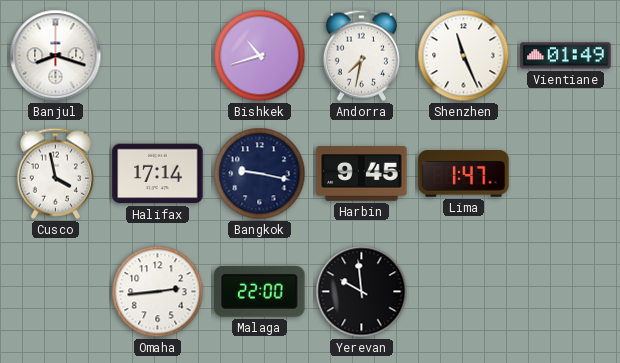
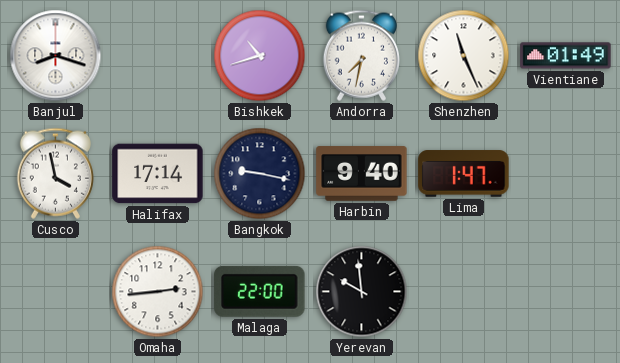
Harbin: 9:45 -> 9:40
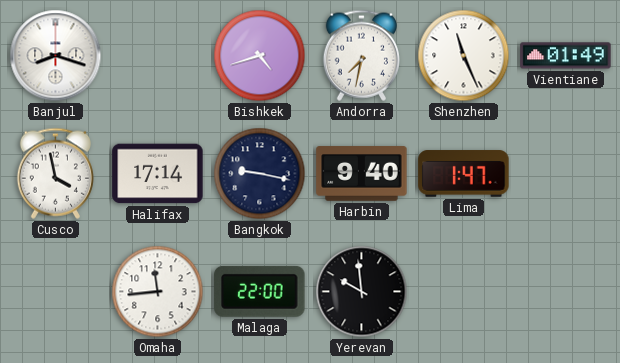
Bishkek: 10:42 -> 4:42
Omaha: 2:44 -> 11:44
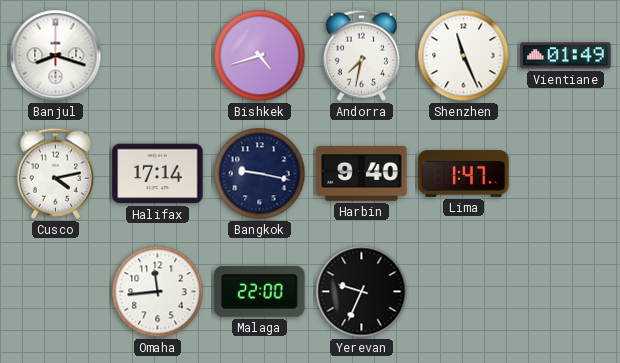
Cusco: 3:58 -> 4:13
Yerevan: 9:59 -> 9:34
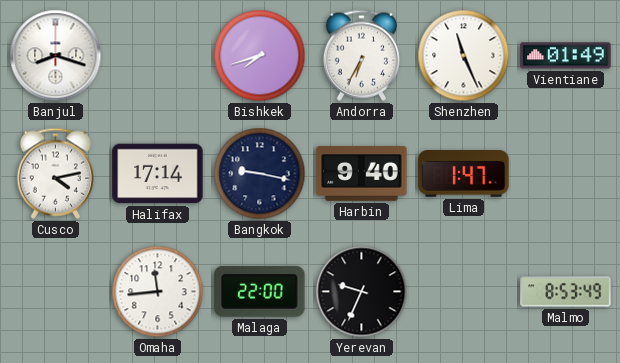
Bishkek: 4:42 -> 7:42
Andorra: 7:32 -> 6:35
Malmo: none -> 8:53
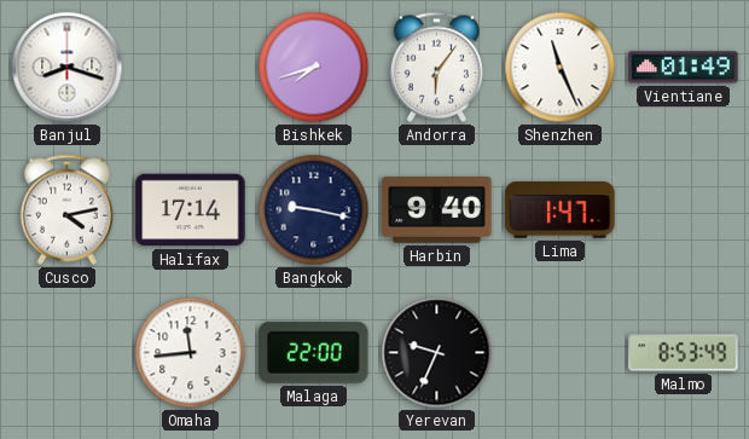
Andorra: 6:35 -> 6:06
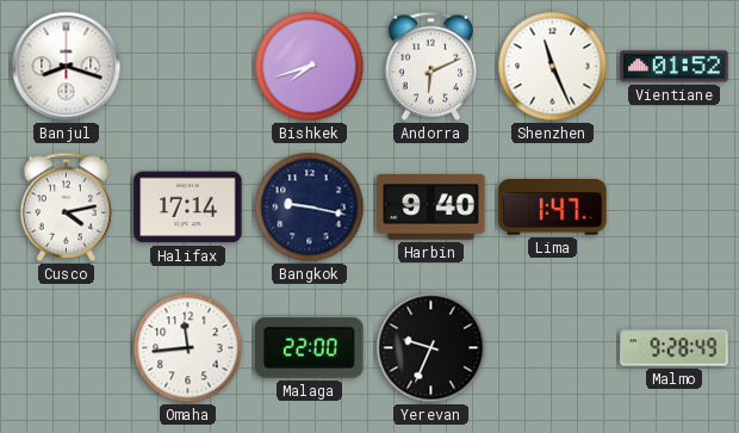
Andorra: 6:06 -> 6:11
Vientiane: 01:49 -> 01:52
Malmo: 8:53 -> 9:28
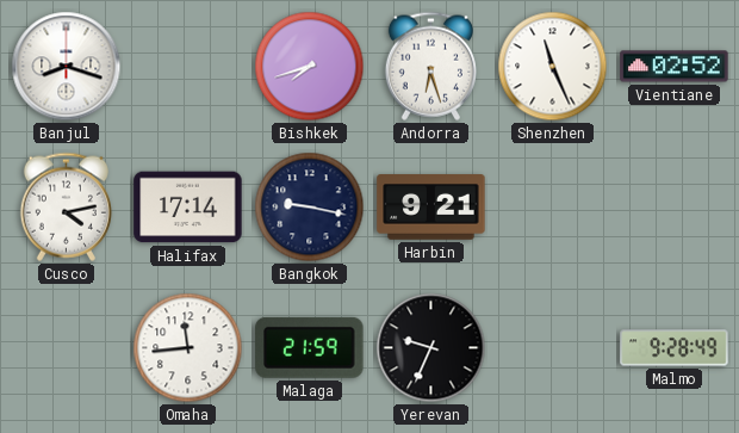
Andorra: 6:11 -> 6:27
Vientiane: 01:52 -> 02:52
Harbin: 9:40 -> 9:21
Lima: 1:47 -> none
Malaga: 22:00 -> 21:59
